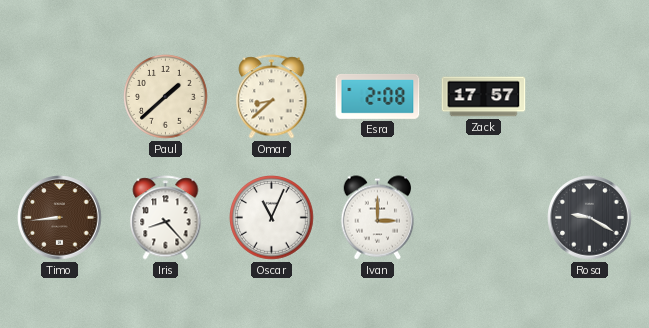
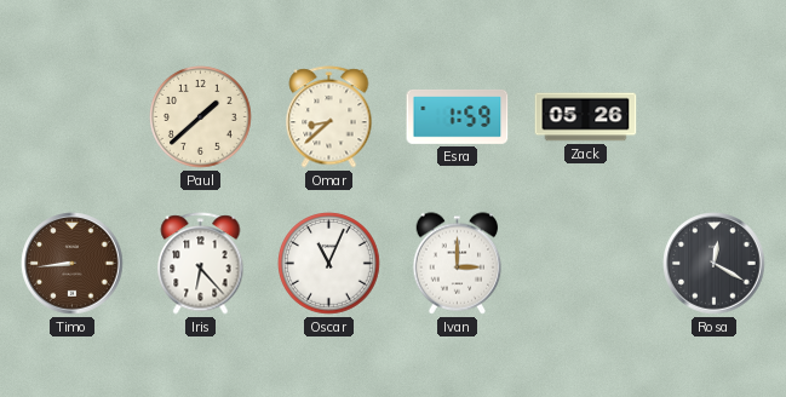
Esra: 2:08 -> 1:59
Zack: 17:57 -> 05:26
Iris: 8:23 -> 6:23
Rosa: 9:20 -> 12:20
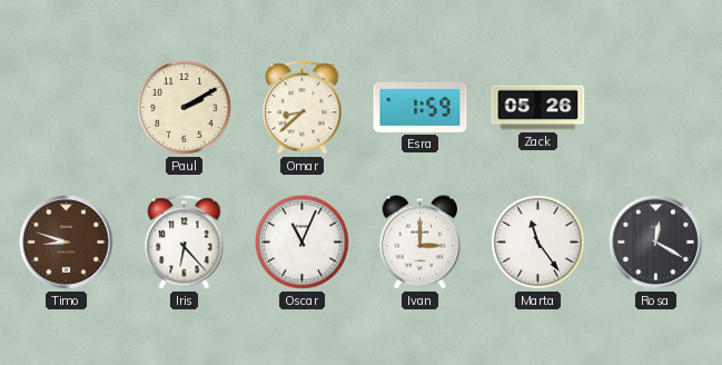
Paul: 1:38 -> 2:10
Timo: 8:44 -> 8:48
Marta: none -> 11:24
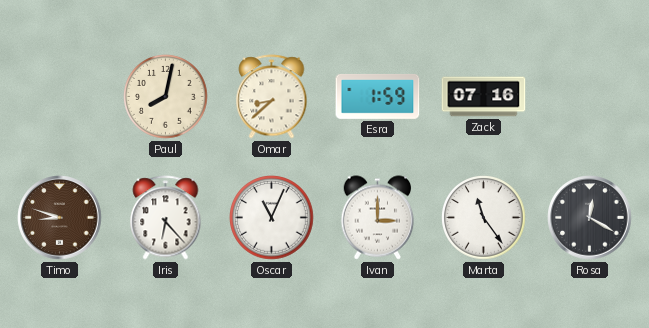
Paul: 2:10 -> 8:02
Zack: 05:26 -> 07:16
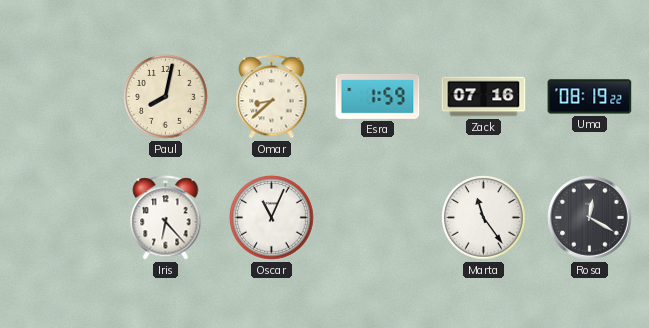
Uma: none -> 08:19
Timo: 8:48 -> none
Ivan: 3:00 -> none
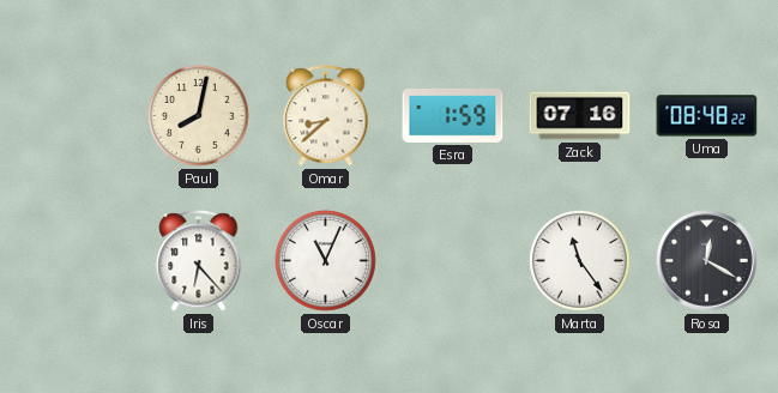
Uma: 08:19 -> 08:48
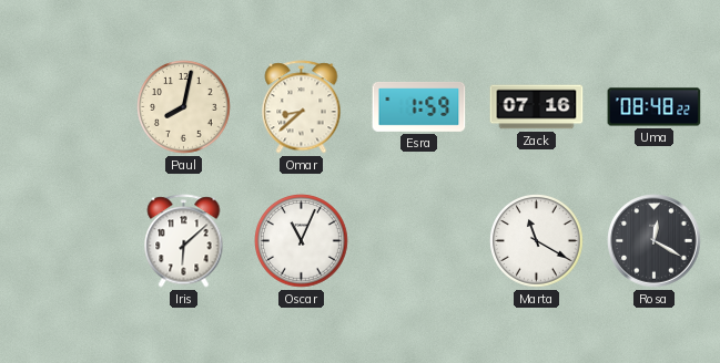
Iris: 6:23 -> 6:08
Marta: 11:24 -> 11:20
